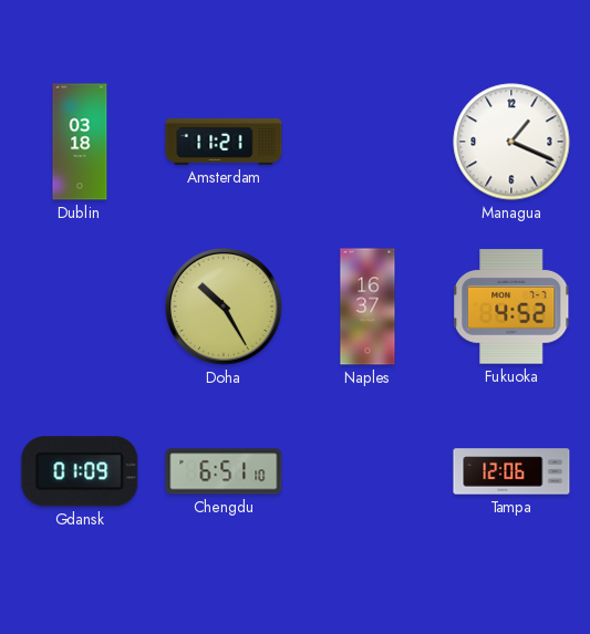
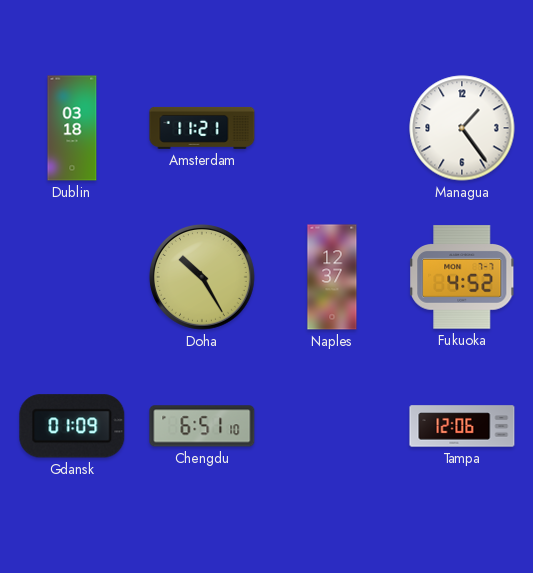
Managua: 1:19 -> 1:24
Naples: 16:37 -> 12:37
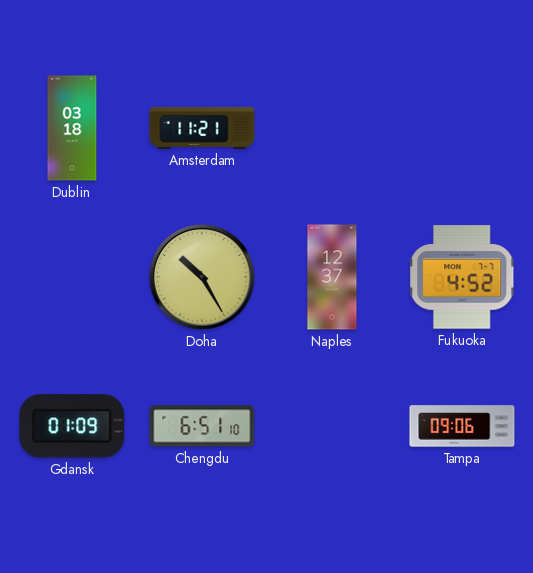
Managua: 1:24 -> none
Tampa: 12:06 -> 09:06
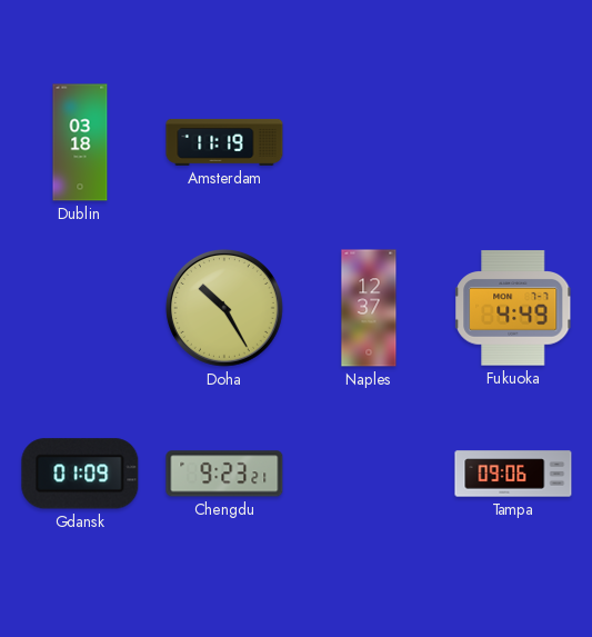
Amsterdam: 11:21 -> 11:19
Fukuoka: 4:52 -> 4:49
Chengdu: 6:51 -> 9:23
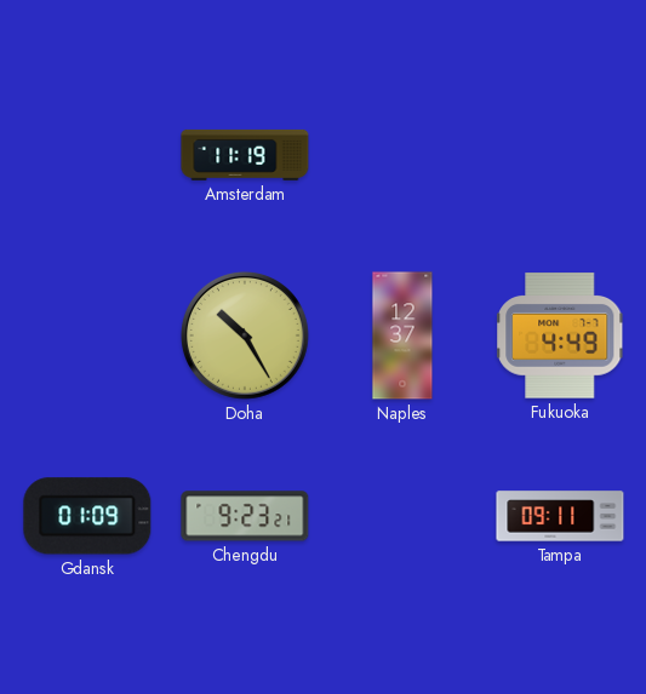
Dublin: 03:18 -> none
Tampa: 09:06 -> 09:11
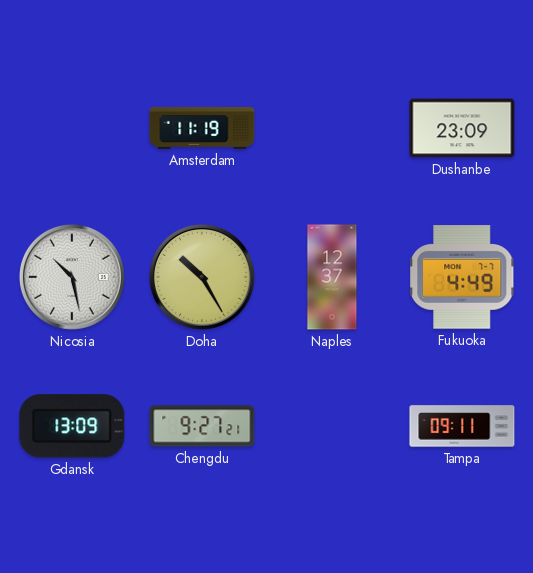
Dushanbe: none -> 23:09
Nicosia: none -> 10:28
Gdansk: 01:09 -> 13:09
Chengdu: 9:23 -> 9:27
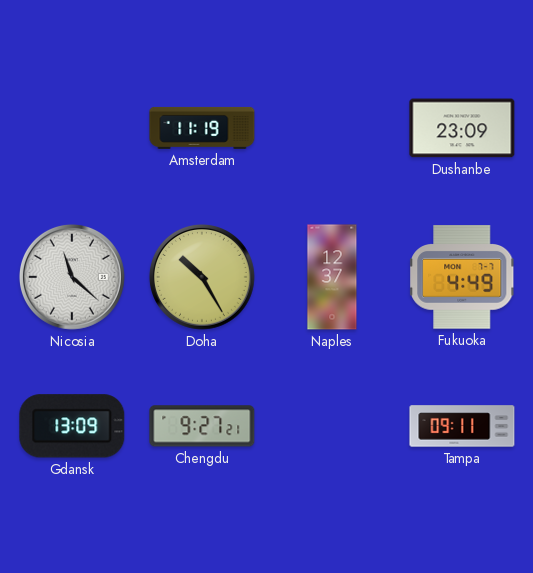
Nicosia: 10:28 -> 11:22
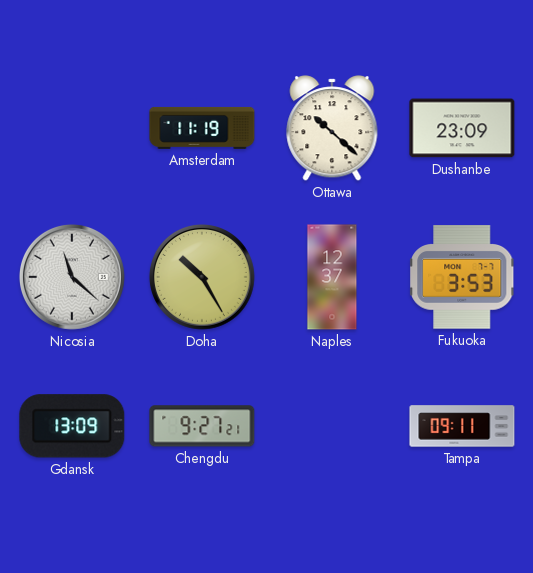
Ottawa: none -> 10:22
Fukuoka: 4:49 -> 3:53
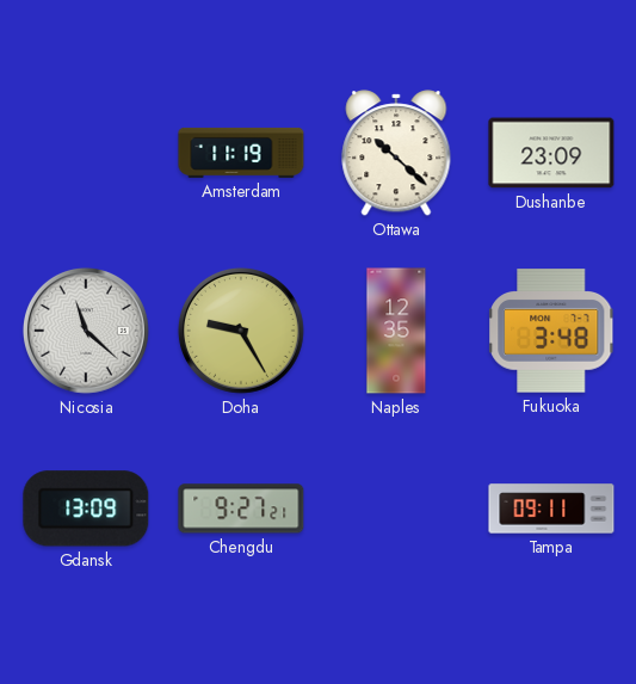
Doha: 10:25 -> 9:25
Naples: 12:37 -> 12:35
Fukuoka: 3:53 -> 3:48
